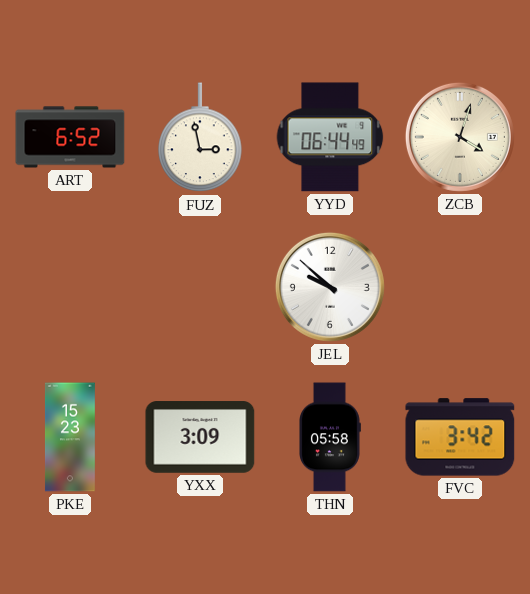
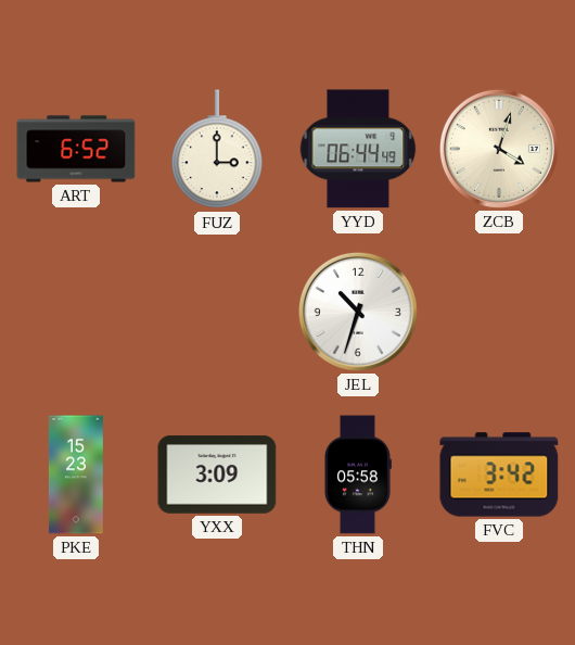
FUZ: 2:58 -> 3:00
JEL: 9:52 -> 10:33
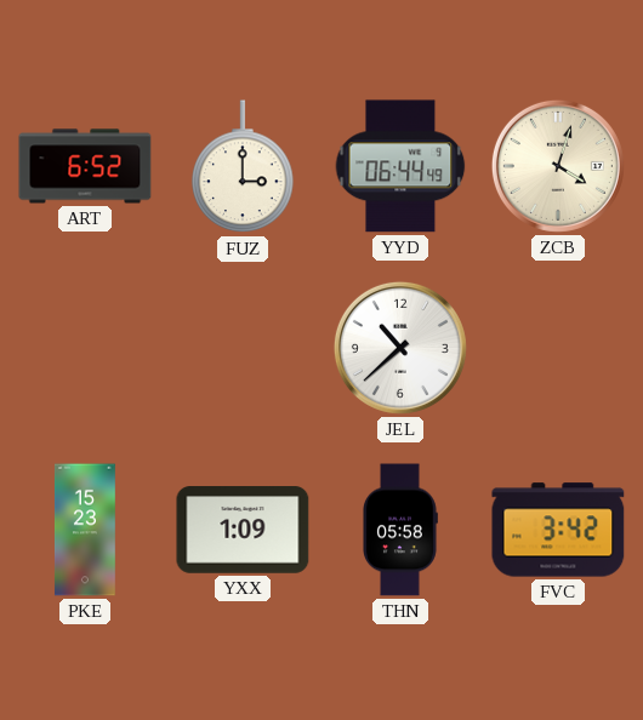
JEL: 10:33 -> 10:38
YXX: 3:09 -> 1:09
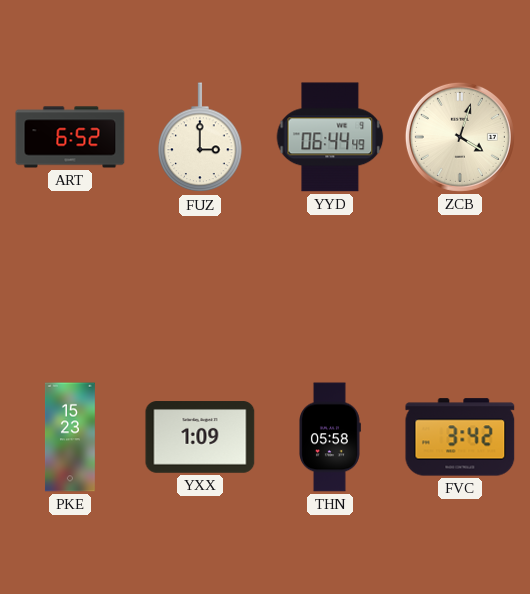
JEL: 10:38 -> none
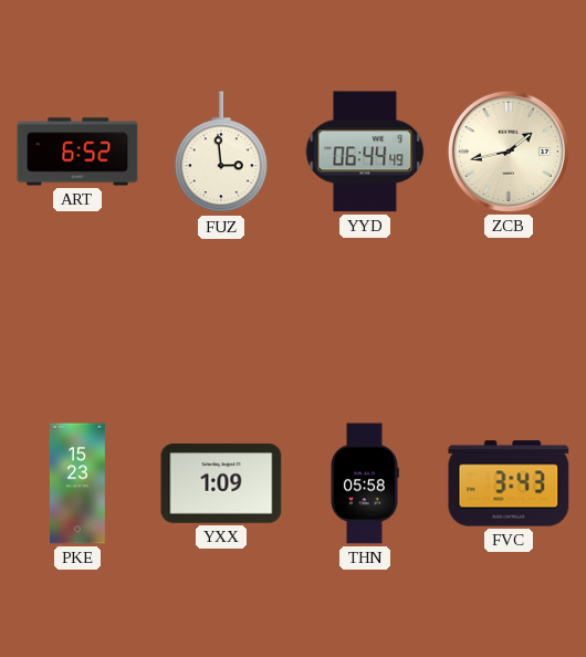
FUZ: 3:00 -> 2:59
ZCB: 4:03 -> 1:43
FVC: 3:42 -> 3:43
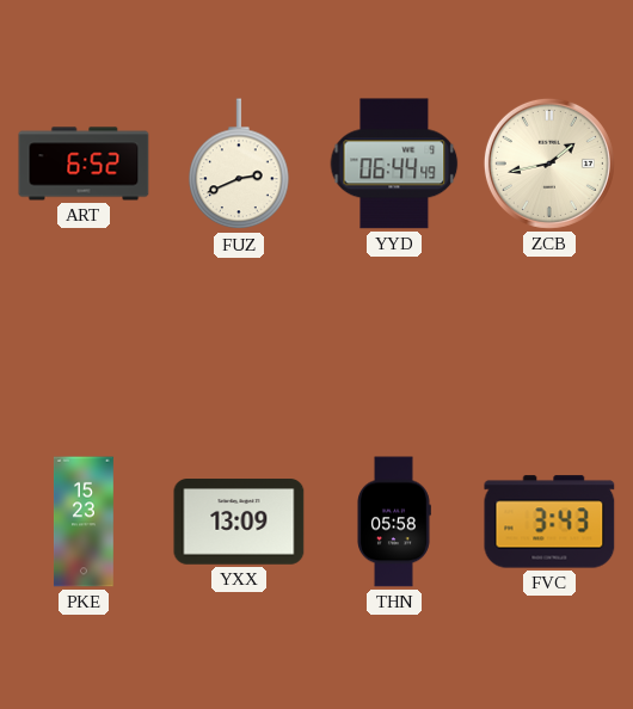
FUZ: 2:59 -> 2:41
YXX: 1:09 -> 13:09
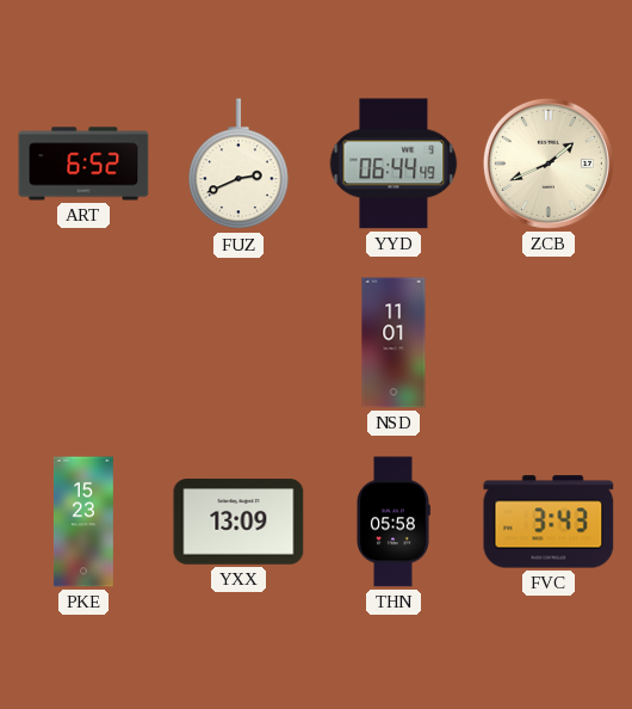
ZCB: 1:43 -> 1:41
NSD: none -> 11:01
